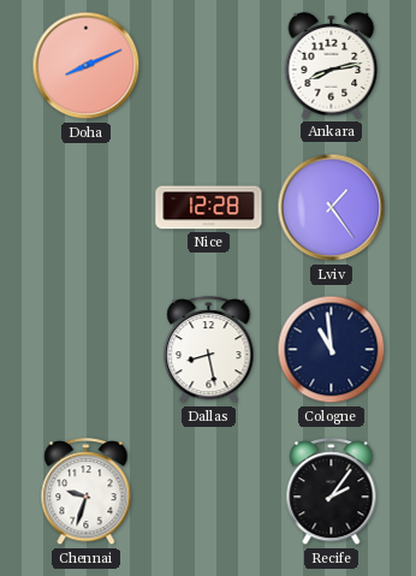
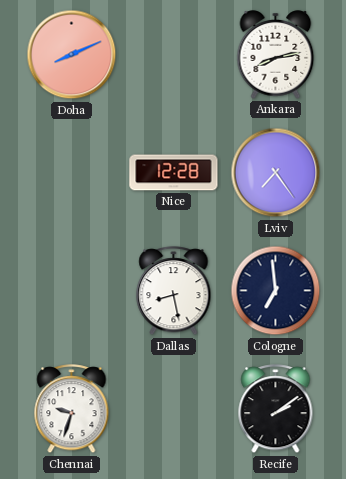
Lviv: 1:24 -> 7:24
Cologne: 10:59 -> 6:59
Recife: 2:06 -> 2:09
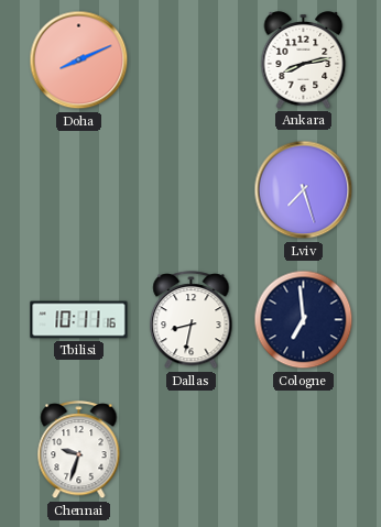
Nice: 12:28 -> none
Lviv: 7:24 -> 7:27
Tbilisi: none -> 10:11
Dallas: 8:28 -> 8:32
Recife: 2:09 -> none
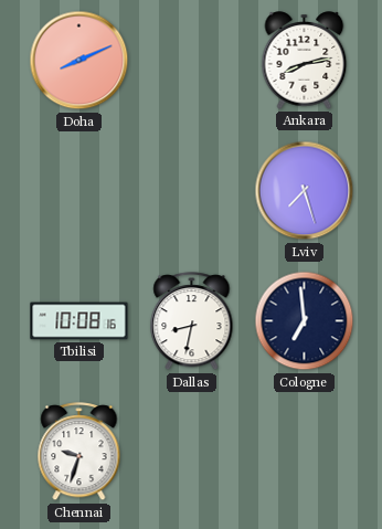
Tbilisi: 10:11 -> 10:08
